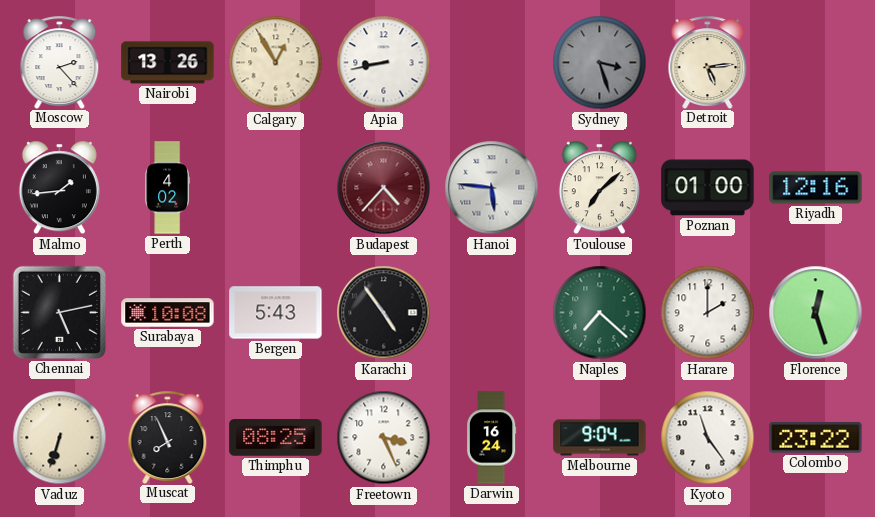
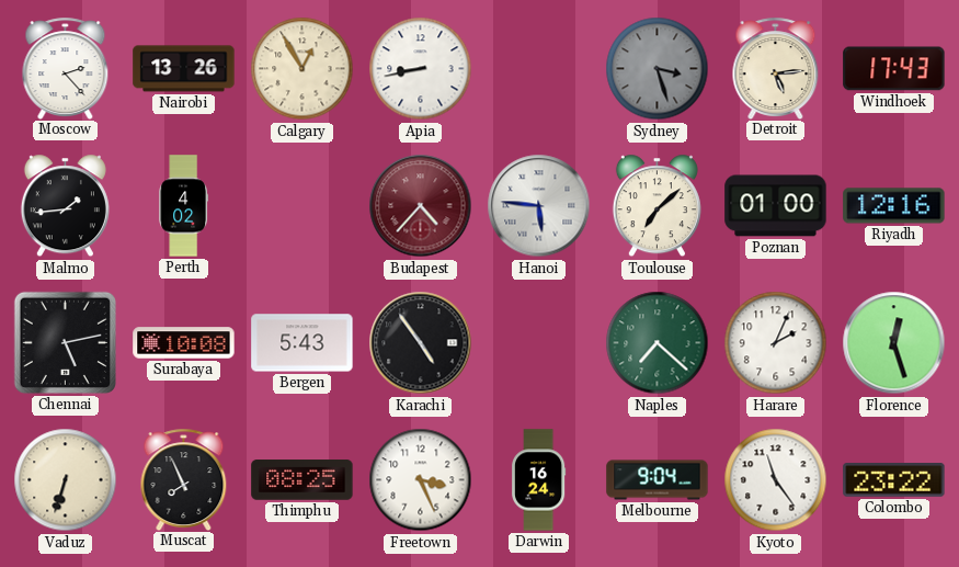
Windhoek: none -> 17:43
Harare: 2:00 -> 2:04
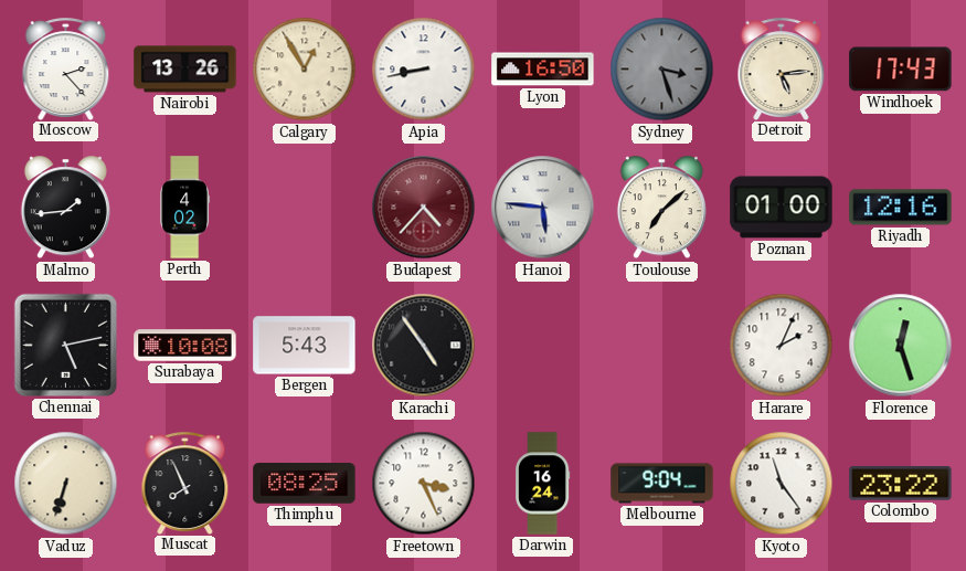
Lyon: none -> 16:50
Naples: 7:22 -> none
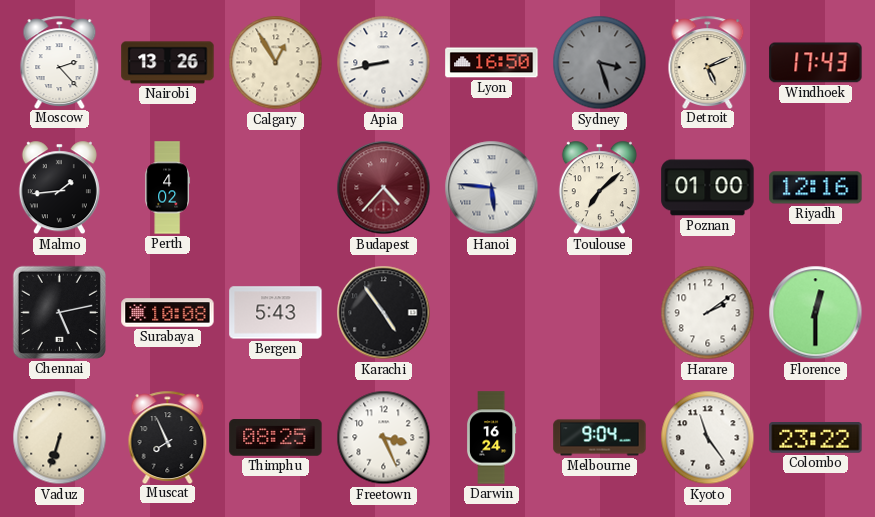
Detroit: 5:14 -> 5:11
Harare: 2:04 -> 2:09
Florence: 12:27 -> 12:30
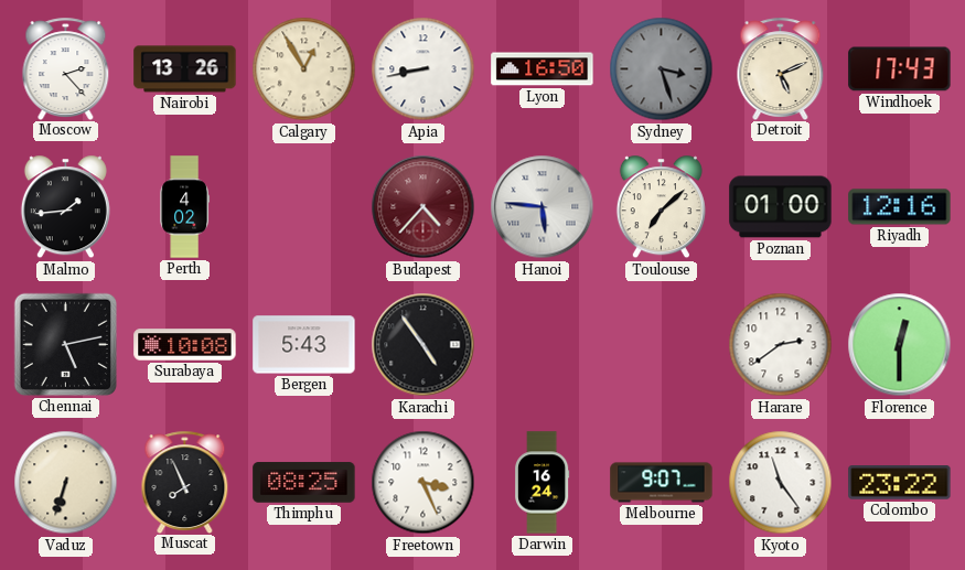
Harare: 2:09 -> 2:39
Melbourne: 9:04 -> 9:07
